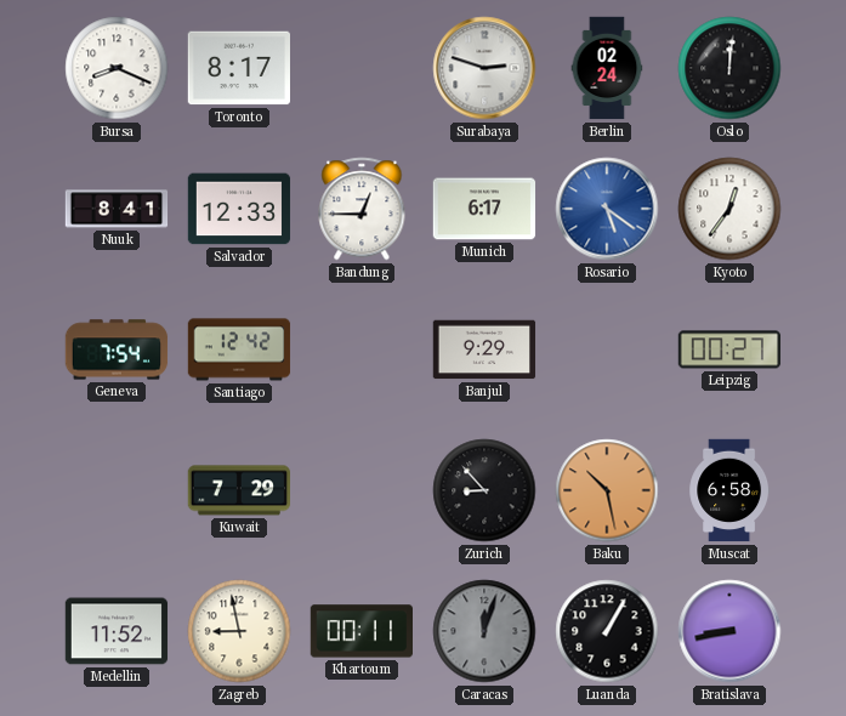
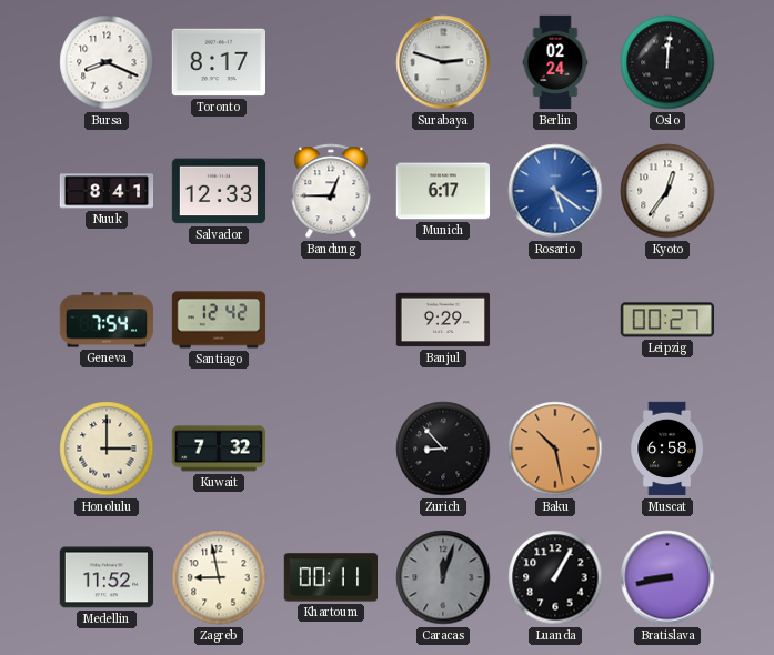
Honolulu: none -> 3:00
Kuwait: 7:29 -> 7:32
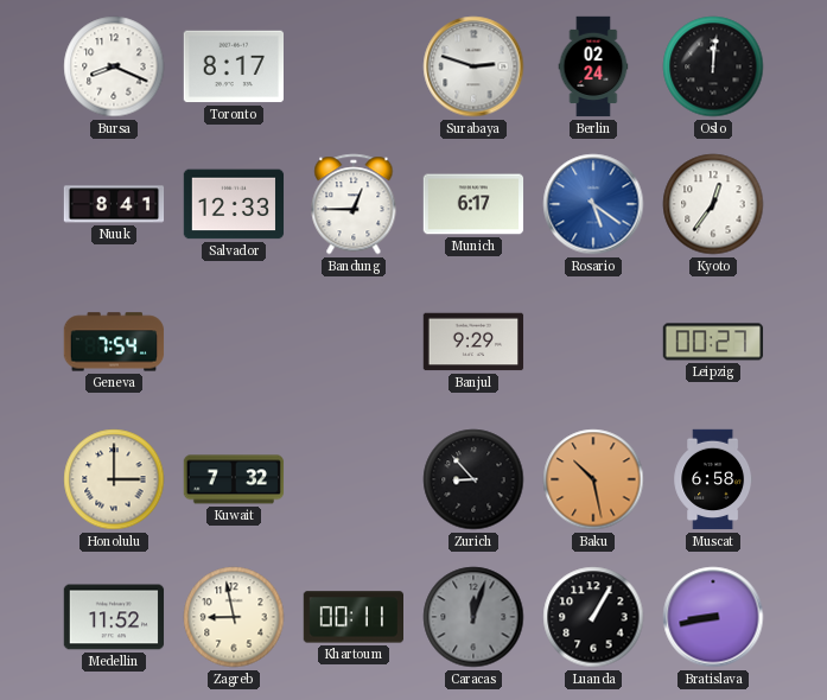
Santiago: 12:42 -> none
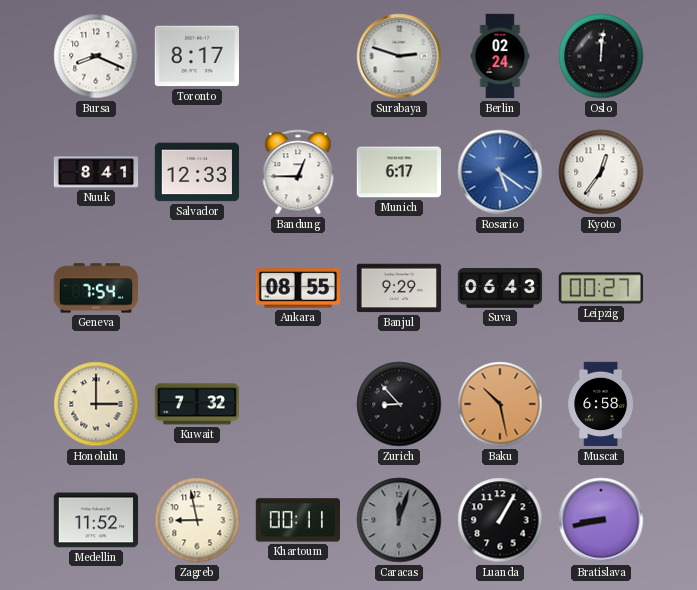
Ankara: none -> 08:55
Suva: none -> 06:43
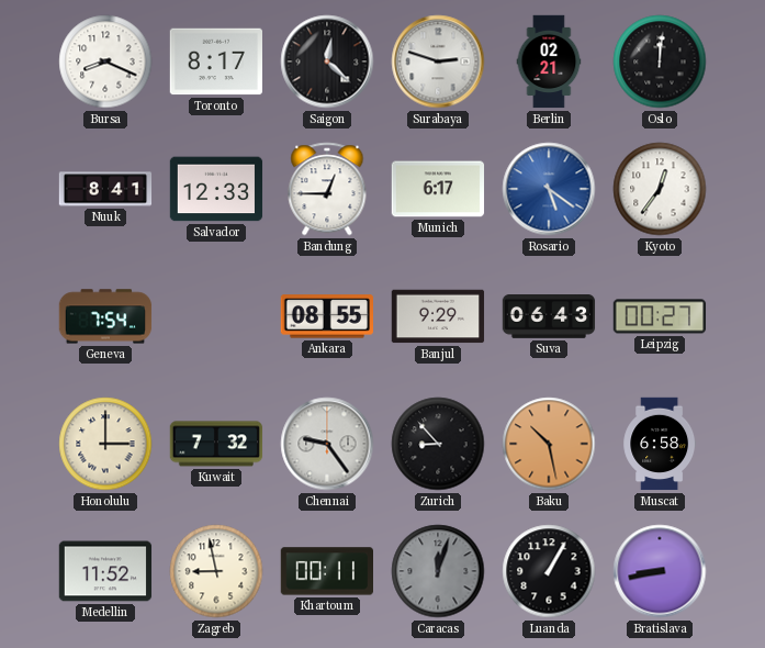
Saigon: none -> 12:22
Berlin: 02:24 -> 02:21
Chennai: none -> 9:24
